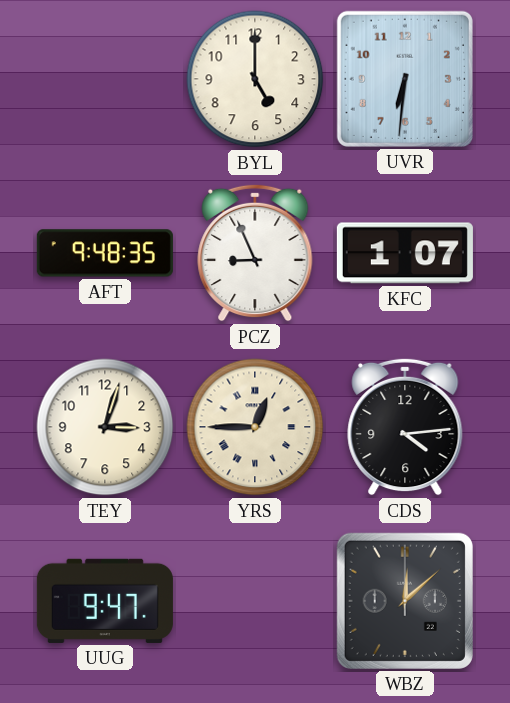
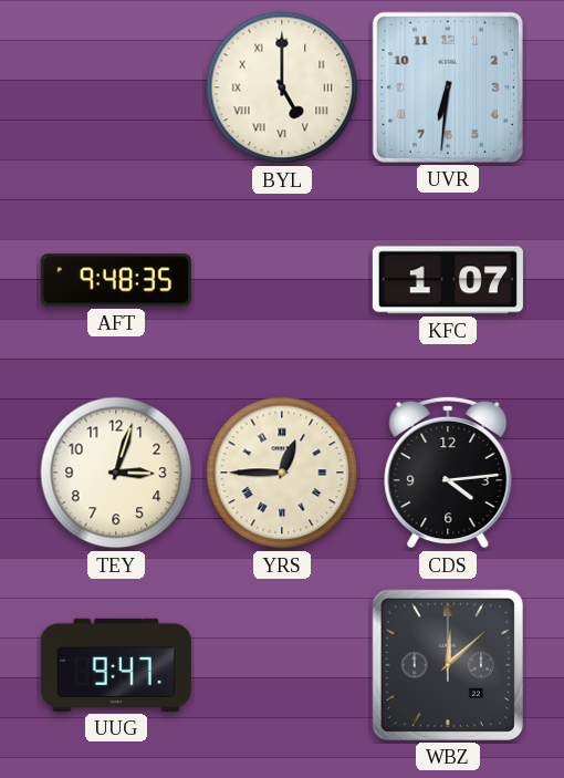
BYL numerals: Arabic -> Roman
PCZ: 8:56 -> none
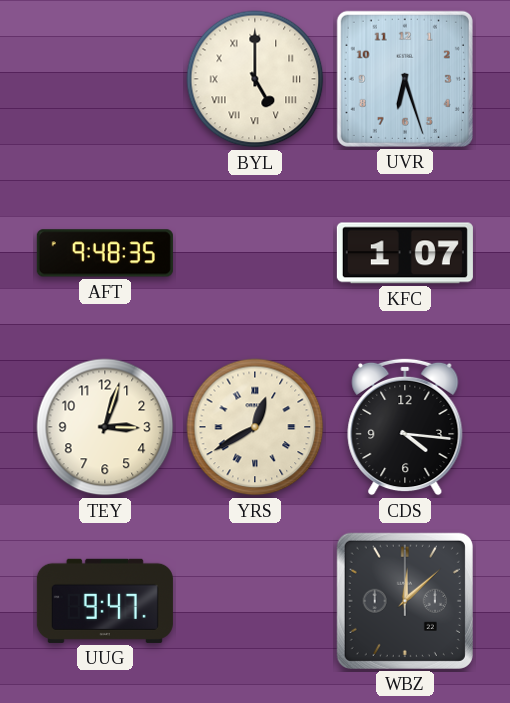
UVR: 6:31 -> 6:27
YRS: 12:45 -> 12:40
CDS: 4:14 -> 4:16
